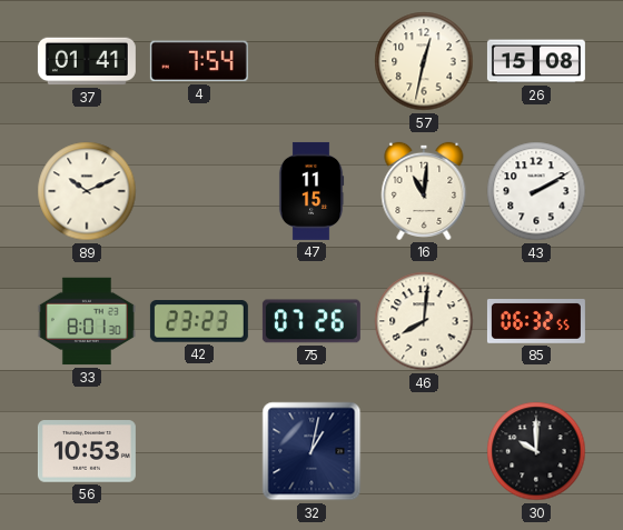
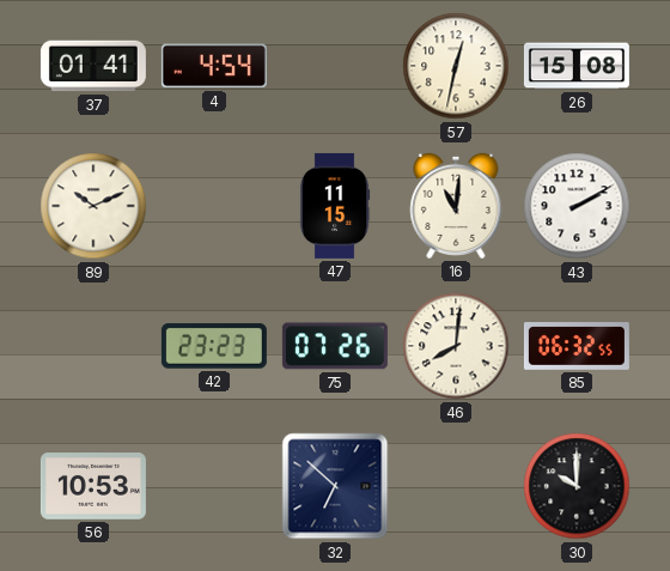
4: 7:54 -> 4:54
33: 8:01 -> none
32: 1:02 -> 6:52
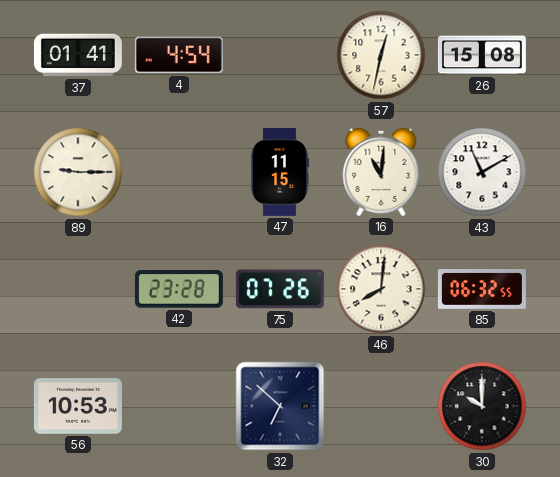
89: 10:11 -> 9:15
43: 2:10 -> 11:10
42: 23:23 -> 23:28
